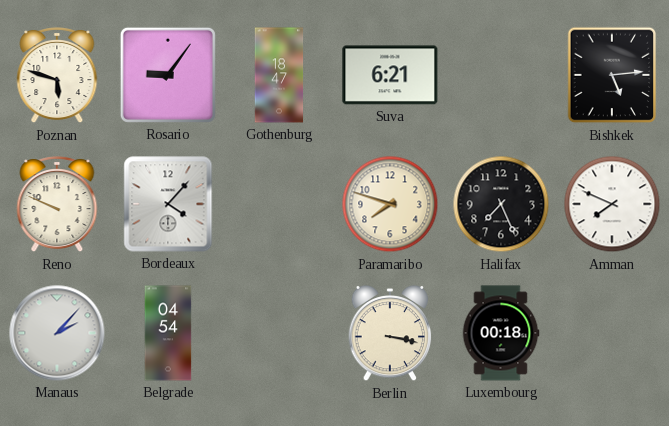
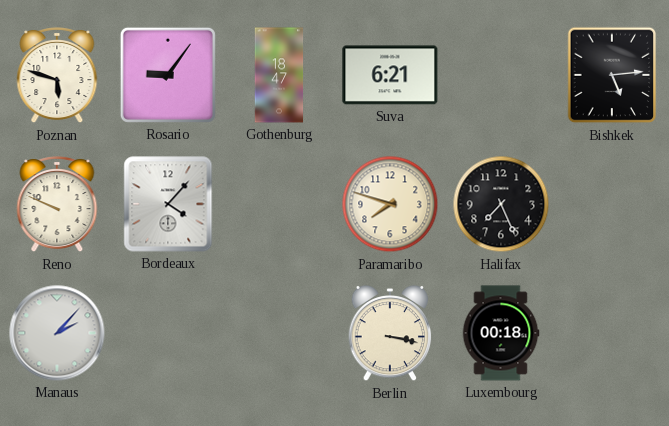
Amman: 7:49 -> none
Belgrade: 04:54 -> none
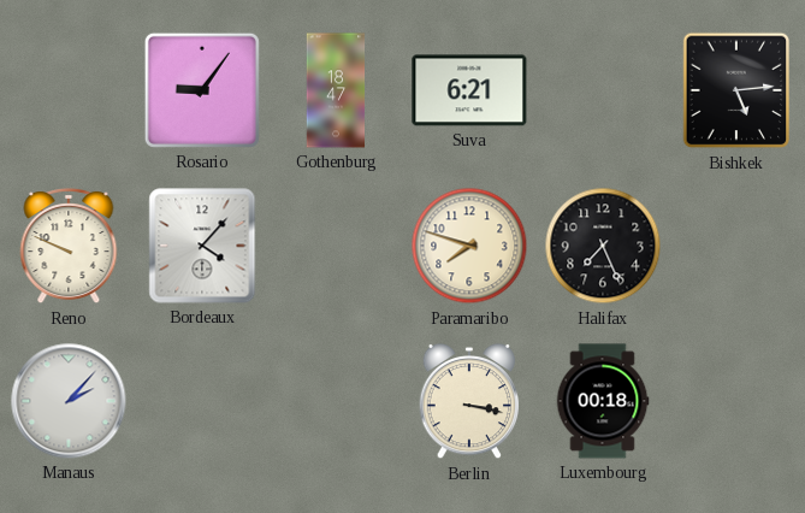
Poznan: 5:48 -> none
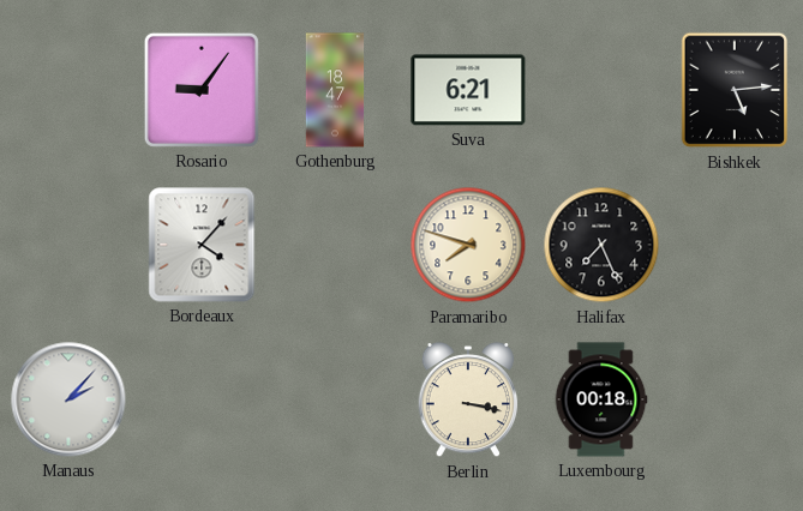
Reno: 9:49 -> none
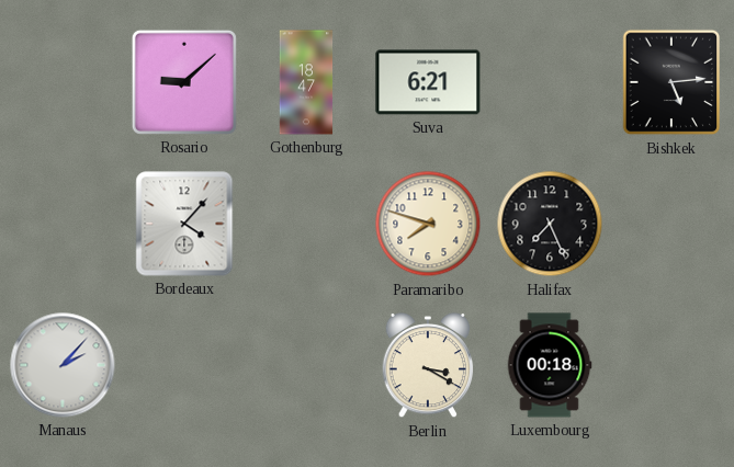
Rosario: 9:06 -> 9:08
Berlin: 3:17 -> 3:20
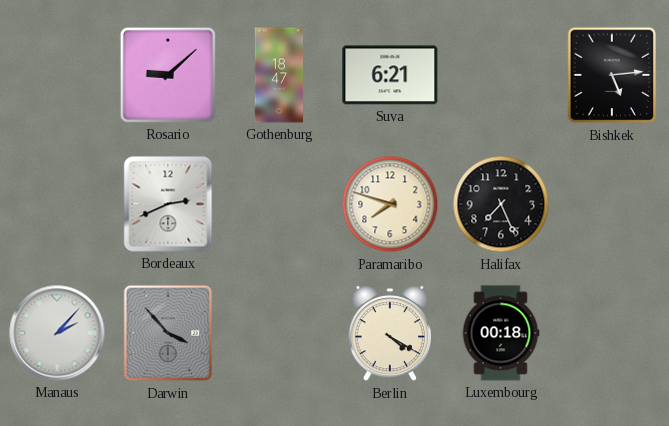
Bordeaux: 4:07 -> 2:41
Darwin: none -> 3:53
Berlin: 3:20 -> 4:20
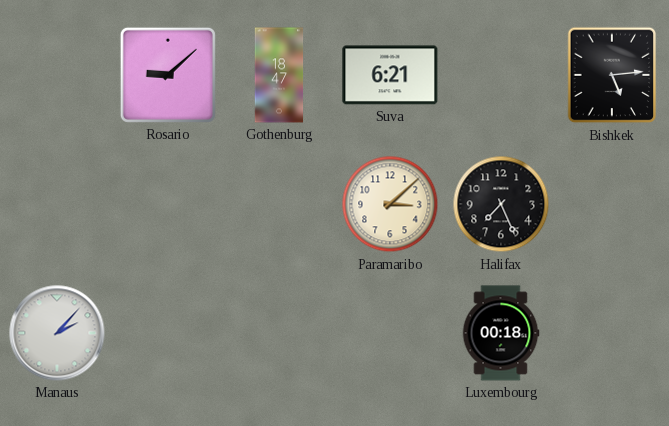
Bordeaux: 2:41 -> none
Paramaribo: 7:48 -> 3:08
Darwin: 3:53 -> none
Berlin: 4:20 -> none
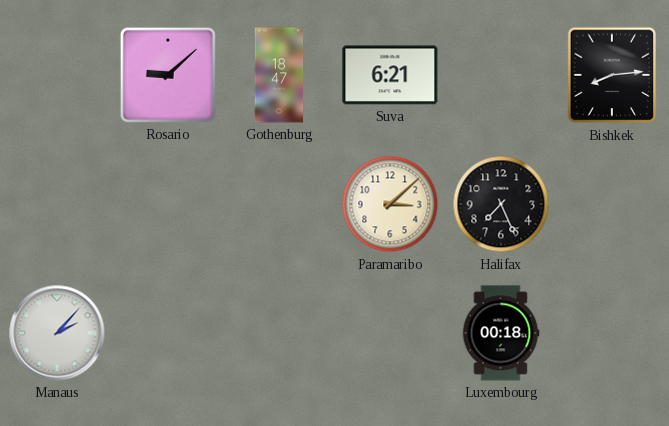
Bishkek: 5:14 -> 8:14
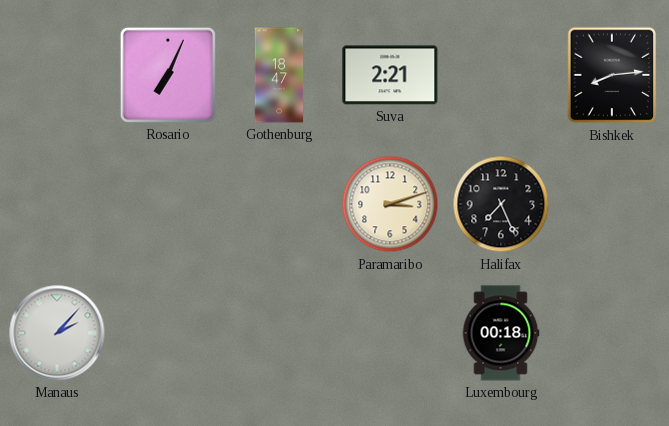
Rosario: 9:08 -> 7:04
Suva: 6:21 -> 2:21
Paramaribo: 3:08 -> 3:12
